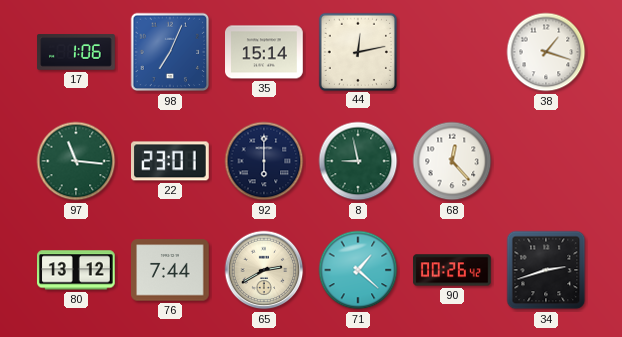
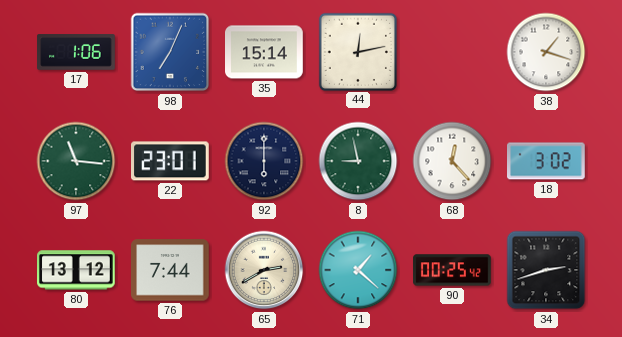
18: none -> 3:02
90: 00:26 -> 00:25
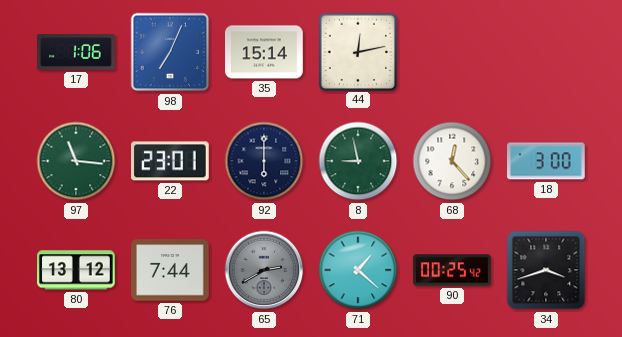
38: 1:18 -> none
18: 3:02 -> 3:00
65 dial: cream -> grey
34: 2:42 -> 3:42
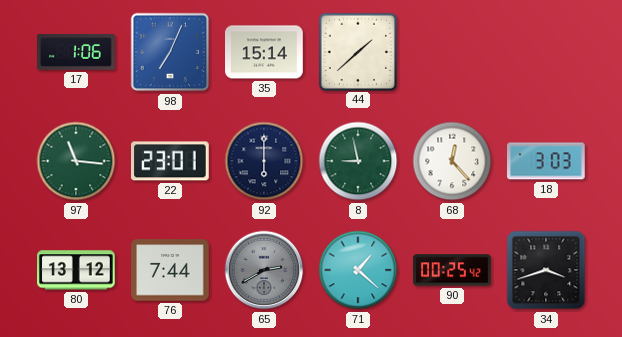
44: 12:13 -> 1:38
18: 3:00 -> 3:03
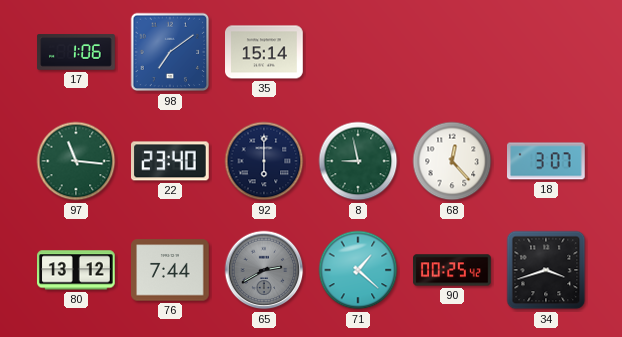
98: 7:04 -> 7:09
44: 1:38 -> none
22: 23:01 -> 23:40
18: 3:03 -> 3:07
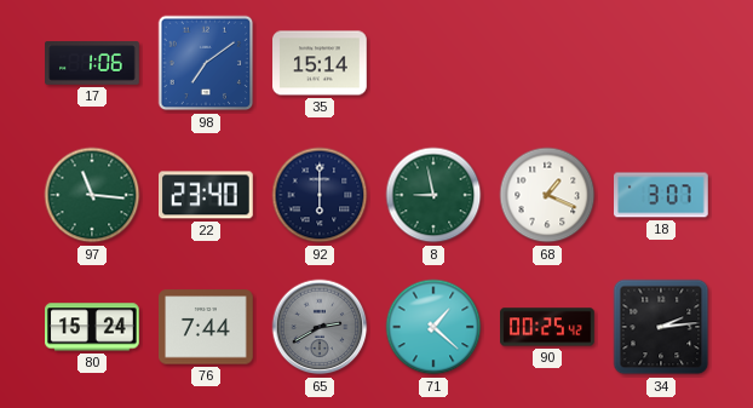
68: 12:23 -> 1:19
80: 13:12 -> 15:24
34: 3:42 -> 2:14
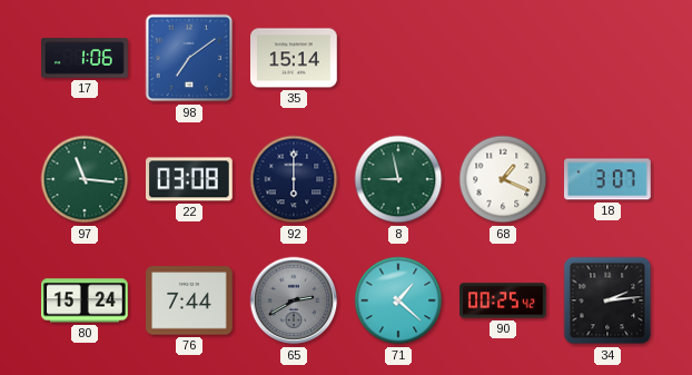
22: 23:40 -> 03:08
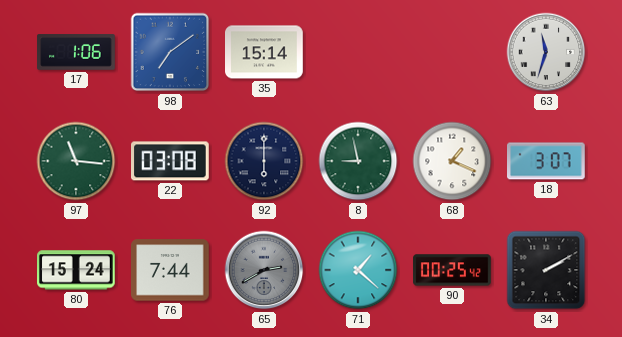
63: none -> 11:33
34: 2:14 -> 2:10
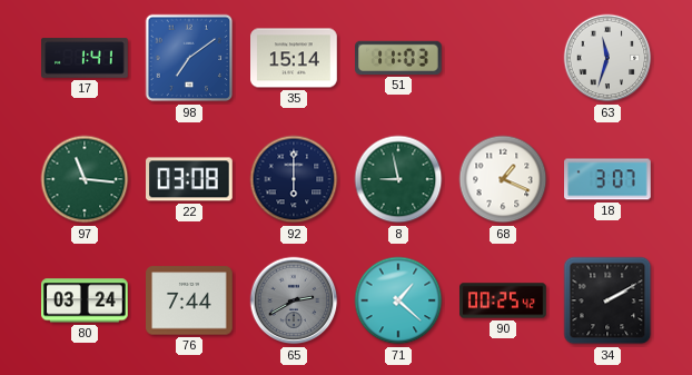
17: 1:06 -> 1:41
51: none -> 11:03
80: 15:24 -> 03:24
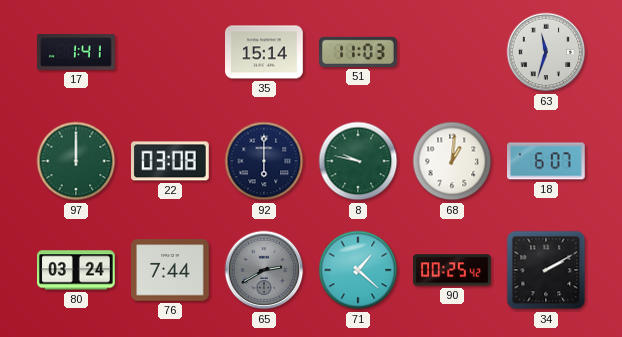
98: 7:09 -> none
97: 11:16 -> 12:00
8: 8:58 -> 9:47
68: 1:19 -> 1:01
18: 3:07 -> 6:07
